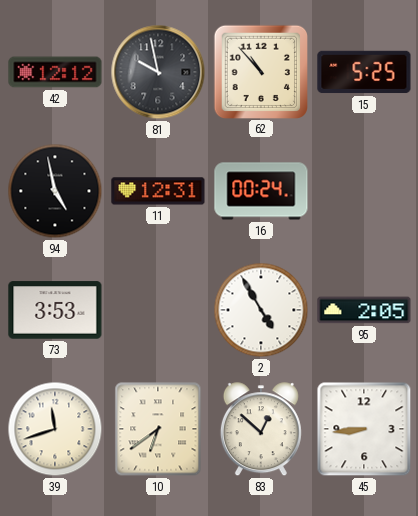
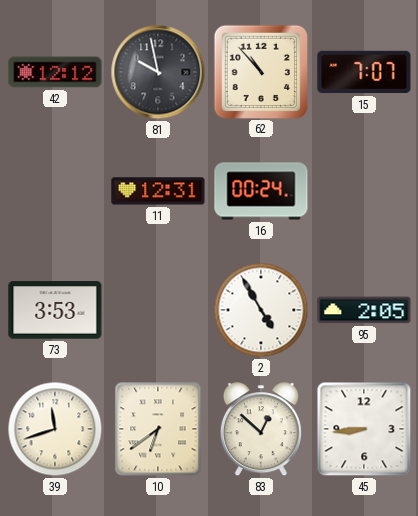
15: 5:25 -> 7:07
94: 4:58 -> none
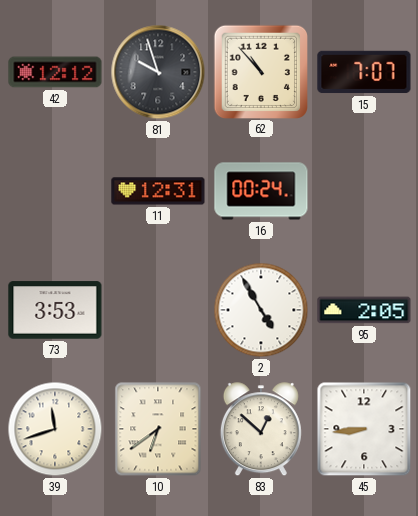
81: 9:58 -> 9:57
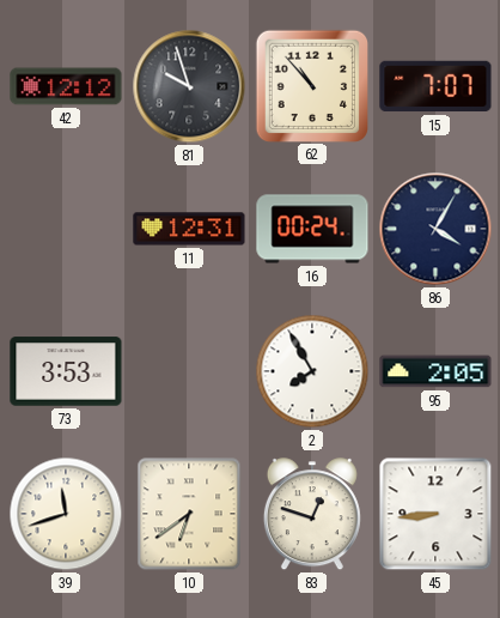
86: none -> 4:05
2: 4:55 -> 7:55
83: 12:52 -> 12:48
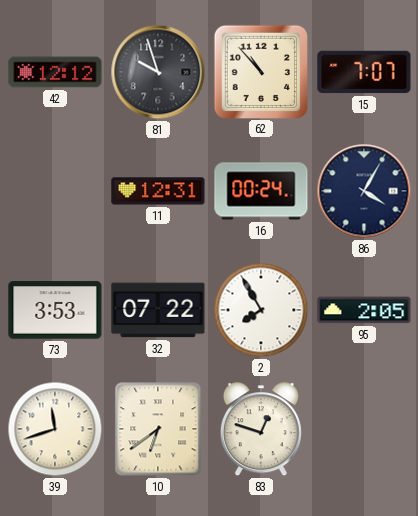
32: none -> 07:22
45: 8:44 -> none
